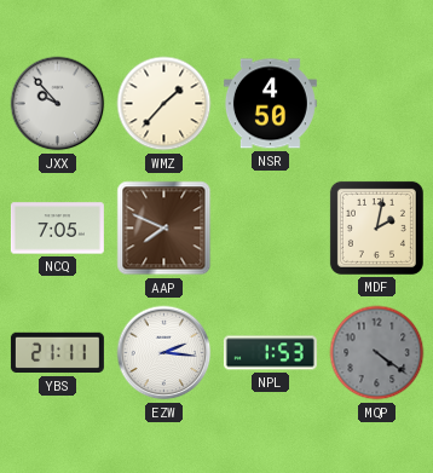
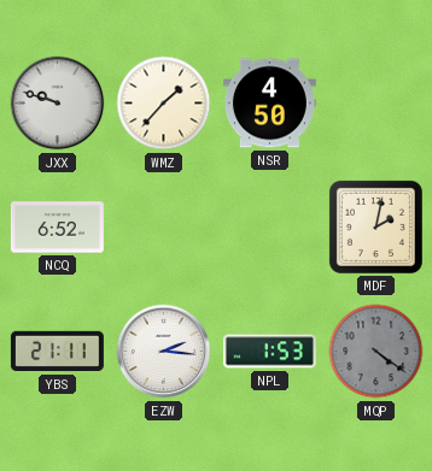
JXX: 9:53 -> 9:48
NCQ: 7:05 -> 6:52
AAP: 7:49 -> none
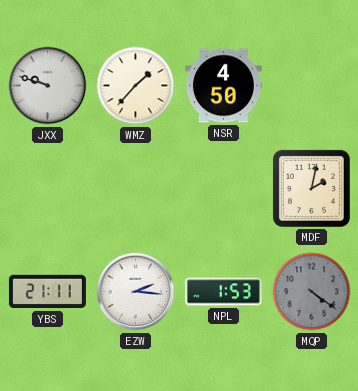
NCQ: 6:52 -> none
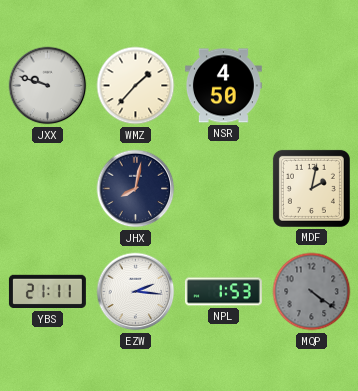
JHX: none -> 8:02
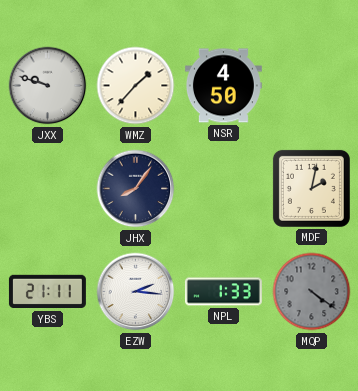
JHX: 8:02 -> 8:06
NPL: 1:53 -> 1:33
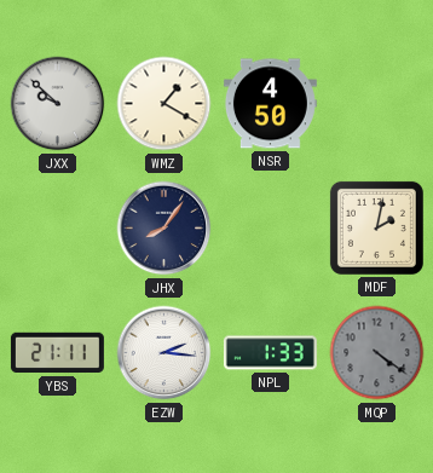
JXX: 9:48 -> 9:52
WMZ: 1:37 -> 1:20
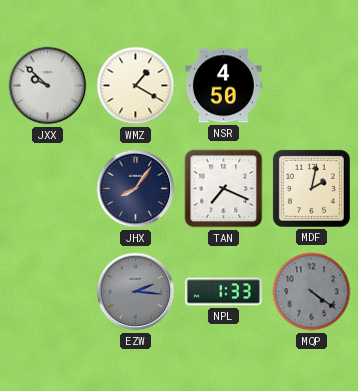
TAN: none -> 7:19
YBS: 21:11 -> none
EZW dial: white -> grey
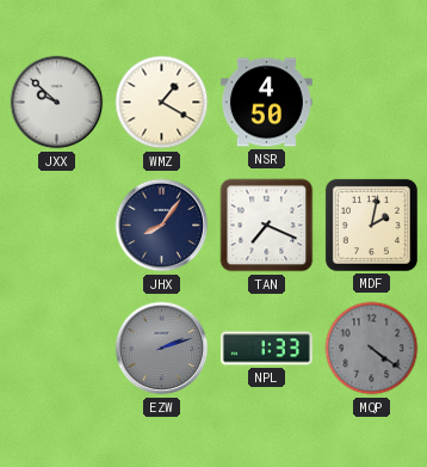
EZW: 2:16 -> 2:12
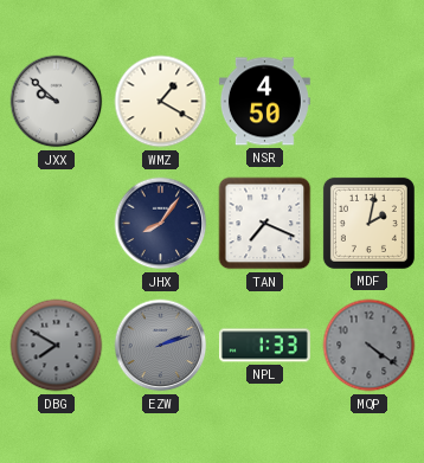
DBG: none -> 7:50
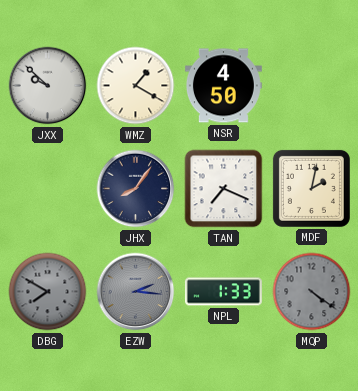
EZW: 2:12 -> 2:16
